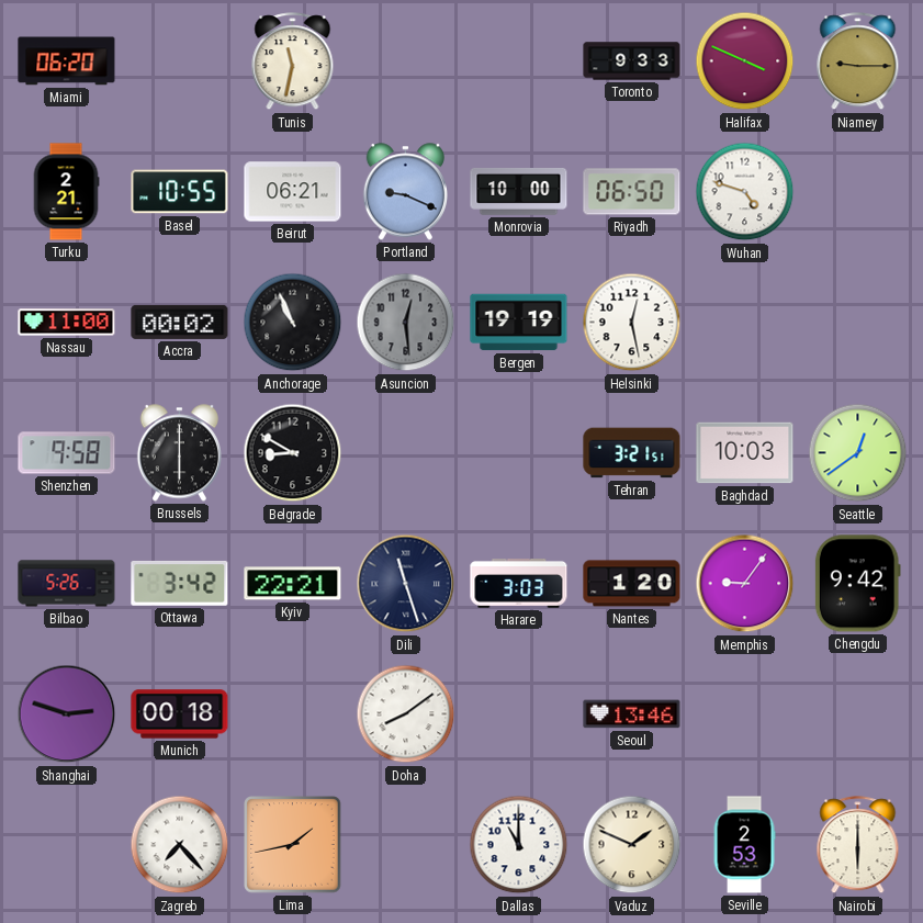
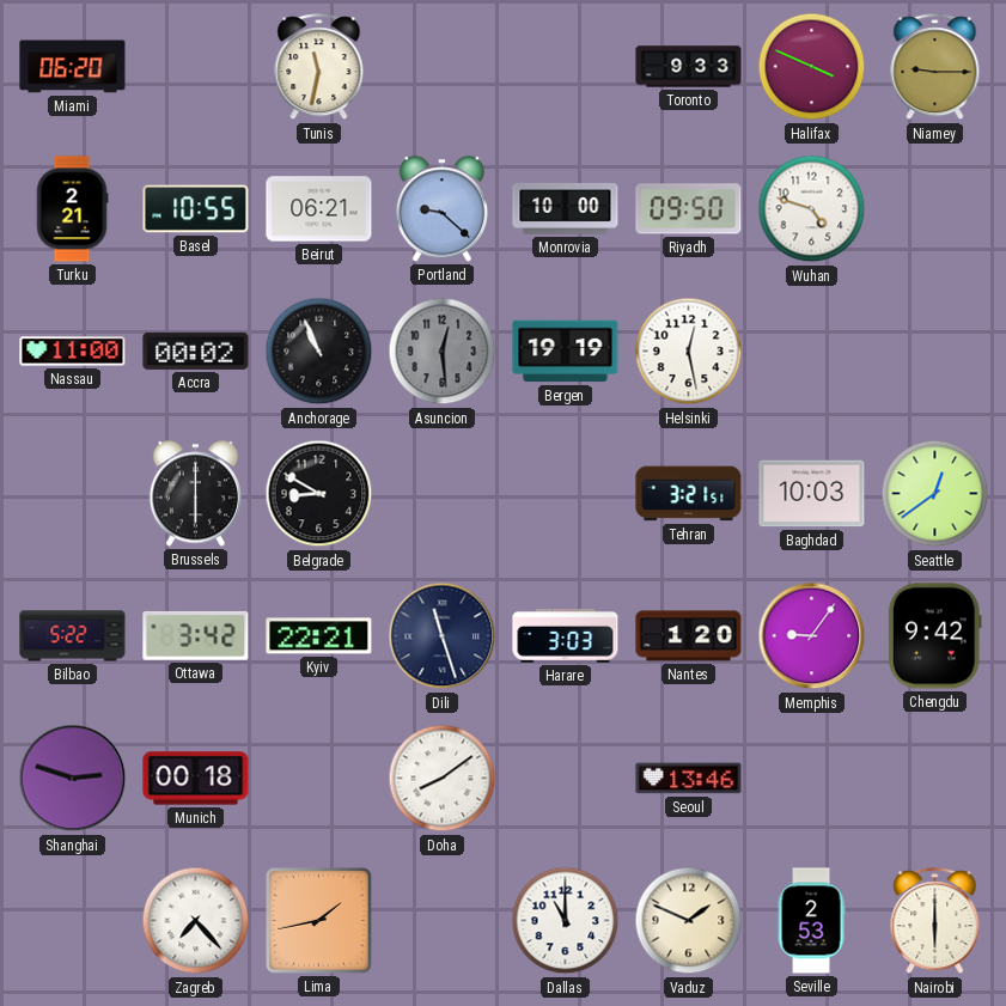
Portland: 9:19 -> 9:22
Riyadh: 06:50 -> 09:50
Shenzhen: 9:58 -> none
Bilbao: 5:26 -> 5:22
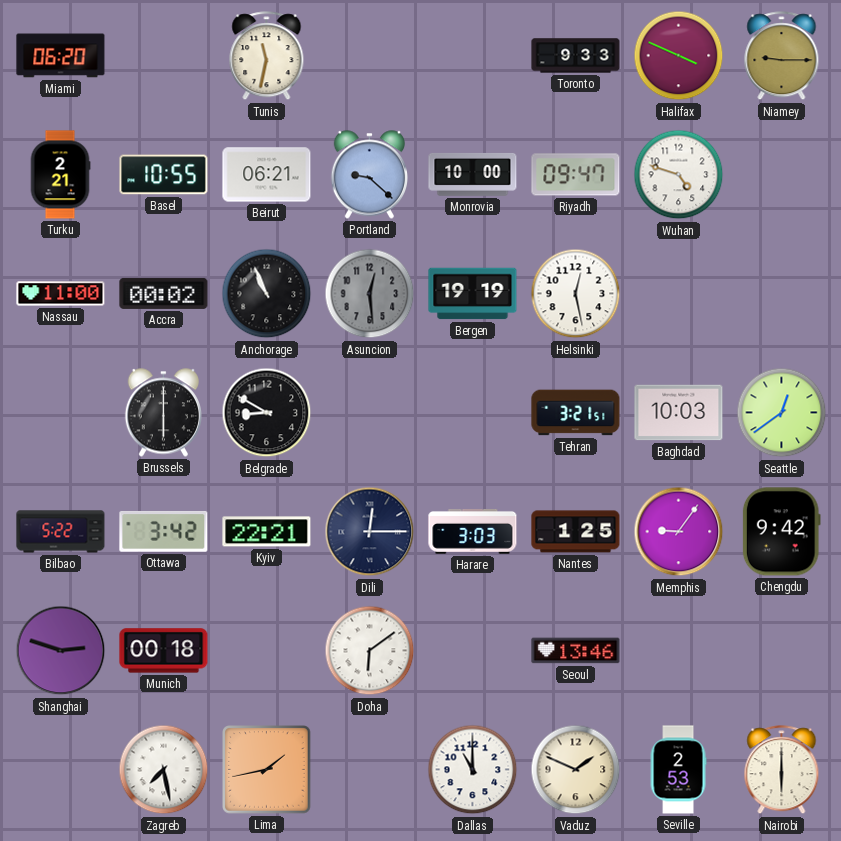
Riyadh: 09:50 -> 09:47
Dili: 11:27 -> 12:15
Nantes: 1:20 -> 1:25
Doha: 8:09 -> 6:09
Zagreb: 7:23 -> 7:28
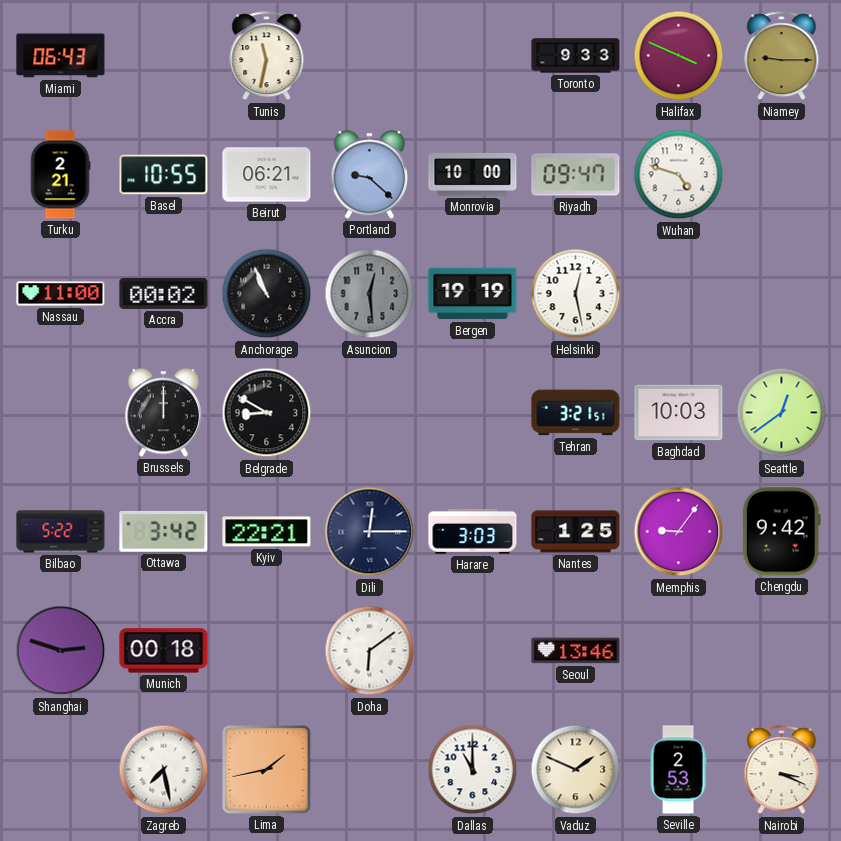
Miami: 06:20 -> 06:43
Brussels: 6:00 -> 12:00
Nairobi: 6:00 -> 3:19
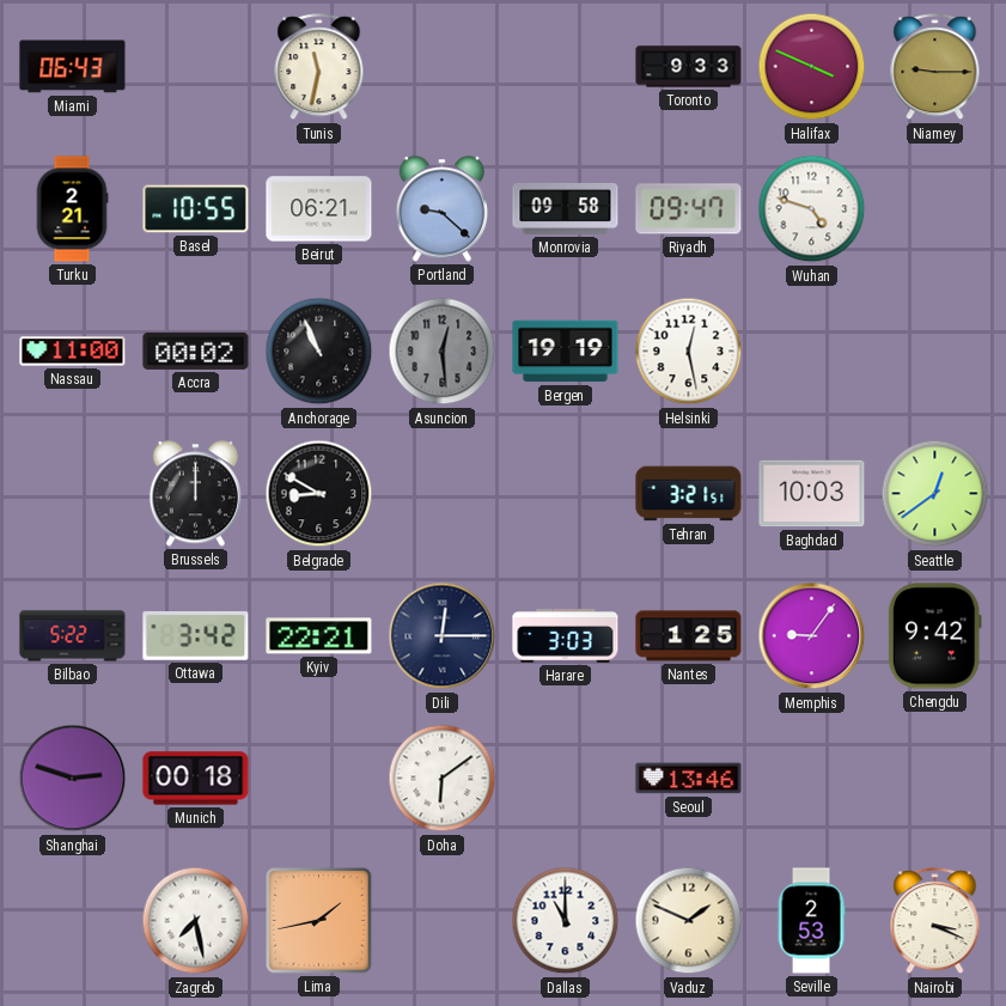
Monrovia: 10:00 -> 09:58
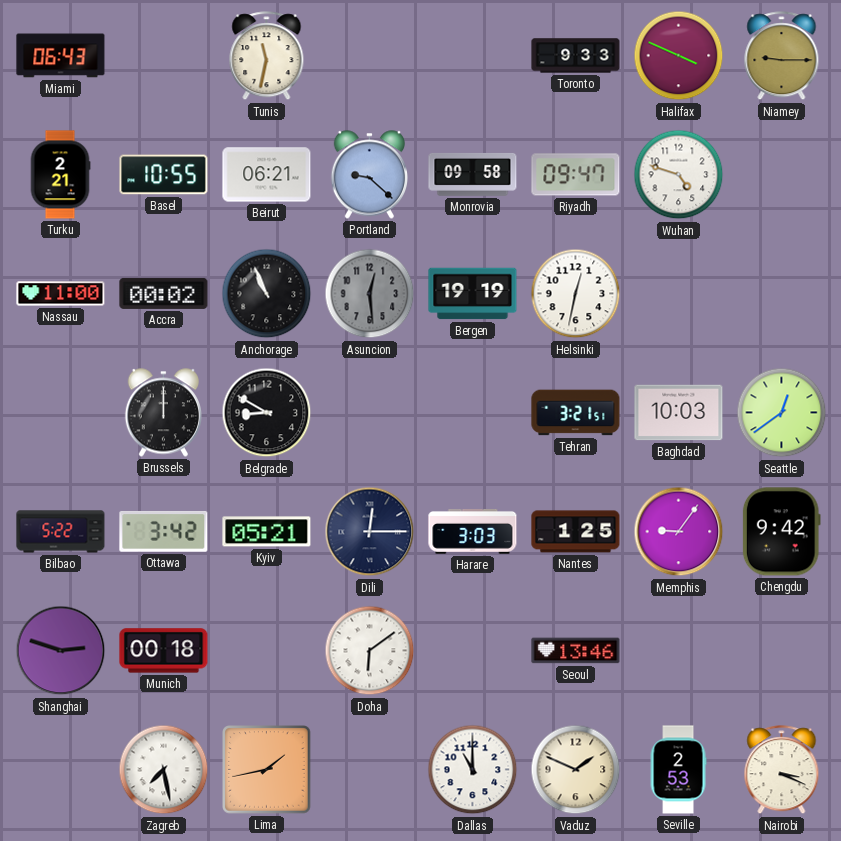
Helsinki: 12:28 -> 12:32
Kyiv: 22:21 -> 05:21
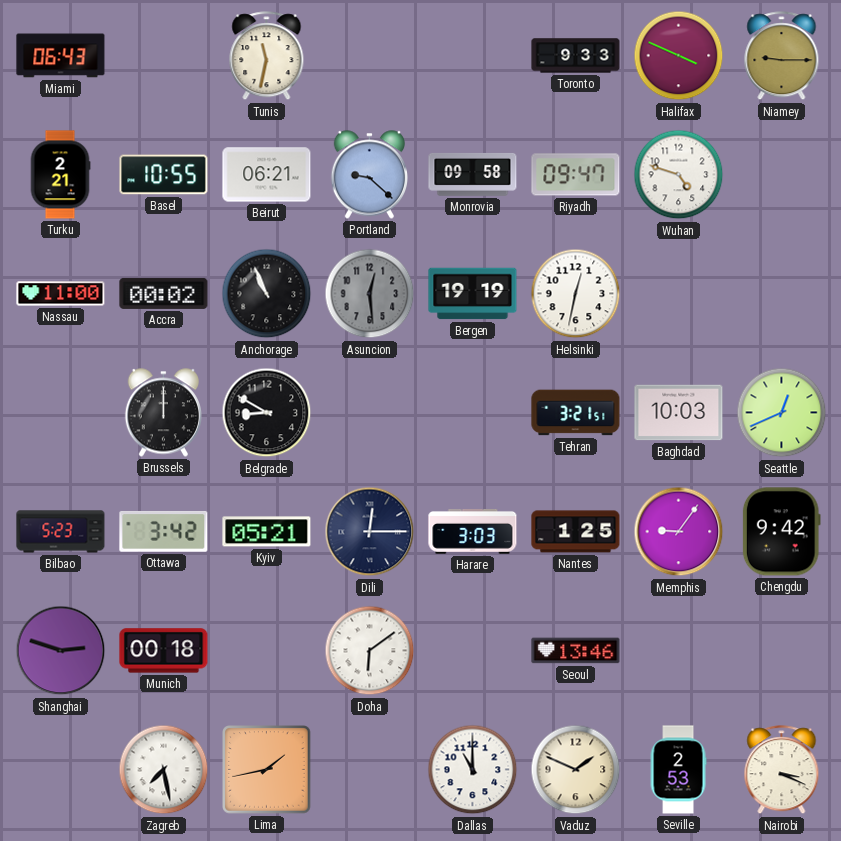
Seattle: 12:39 -> 12:41
Bilbao: 5:22 -> 5:23
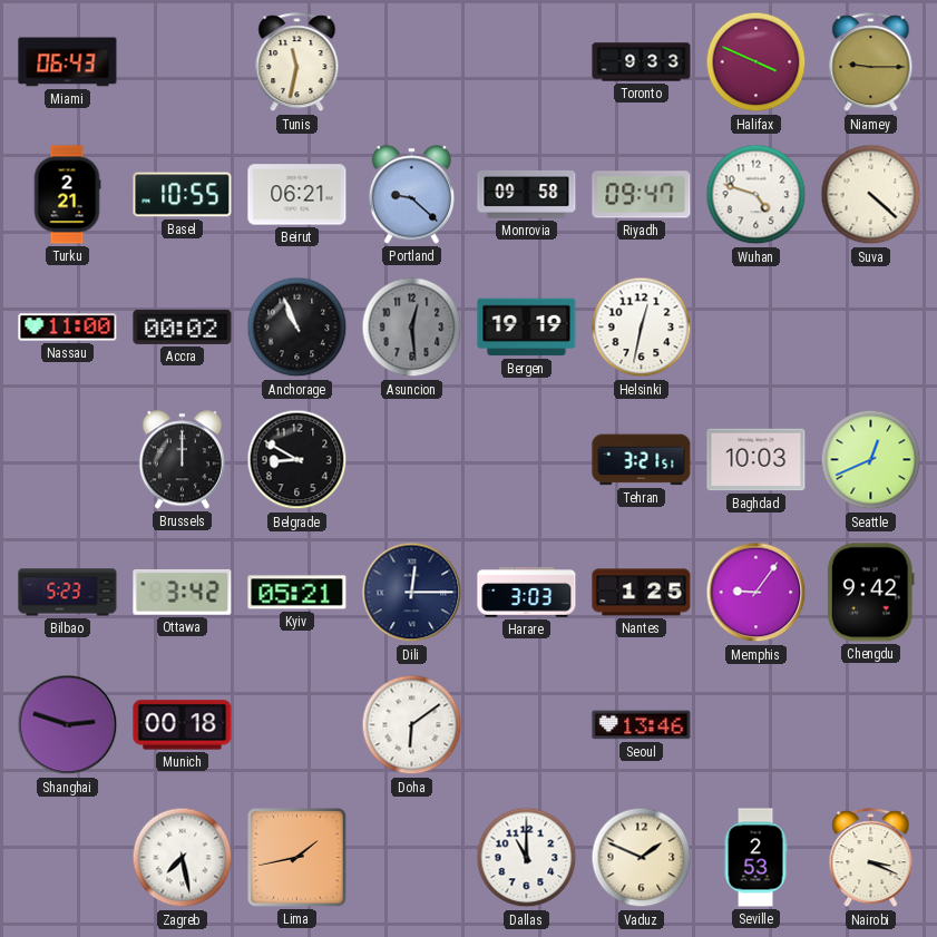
Suva: none -> 4:22
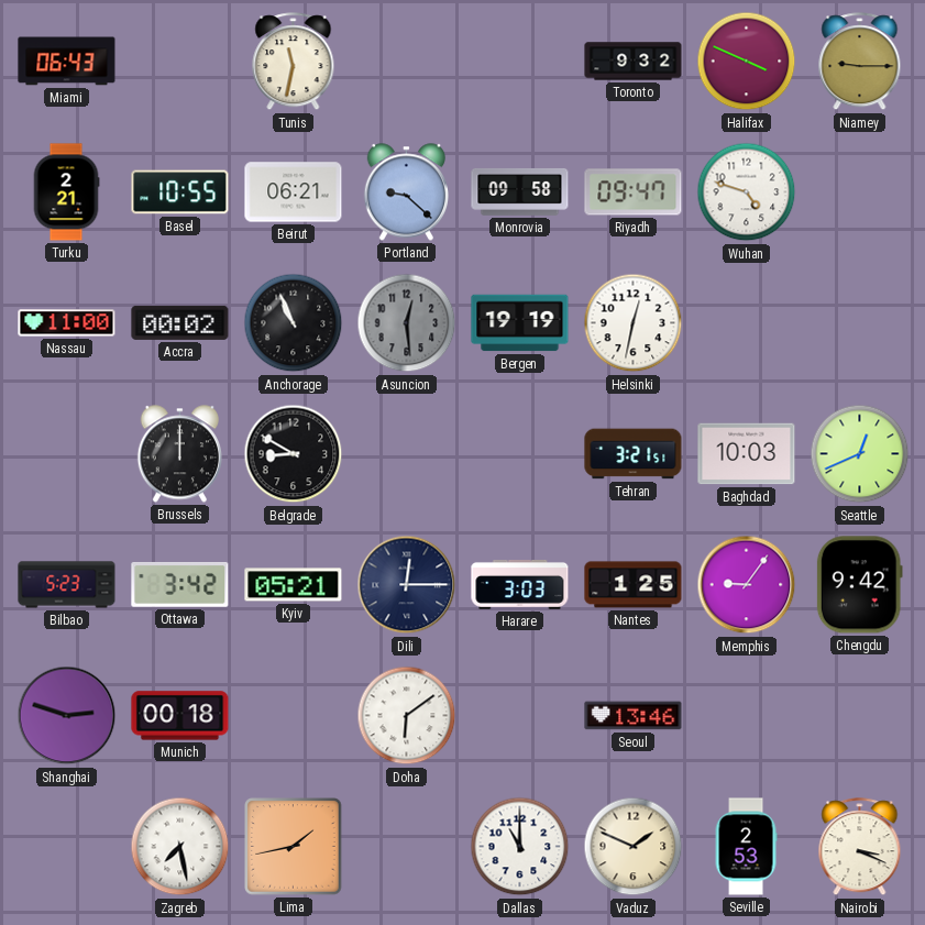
Toronto: 9:33 -> 9:32
Suva: 4:22 -> none
